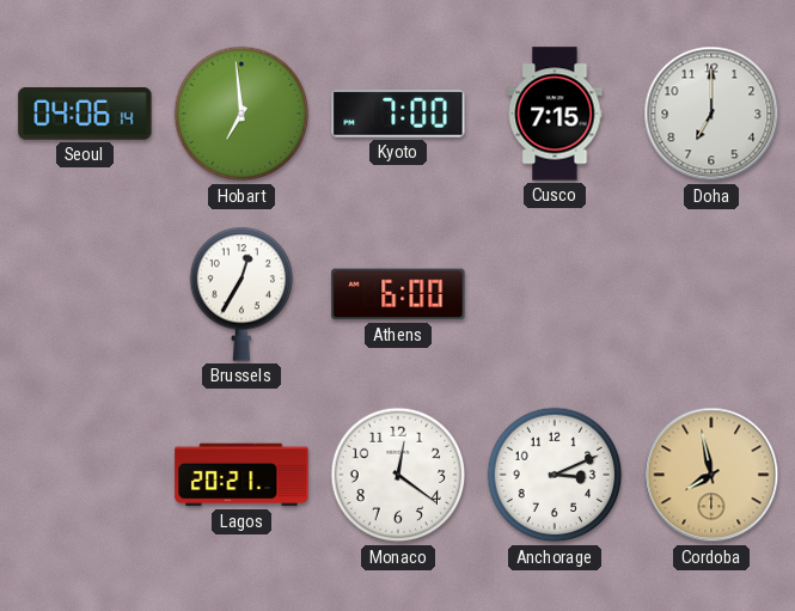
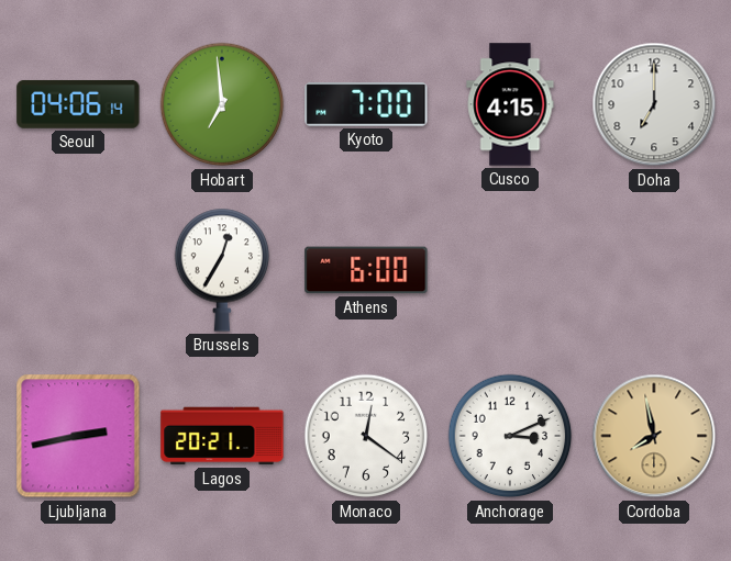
Cusco: 7:15 -> 4:15
Ljubljana: none -> 2:43
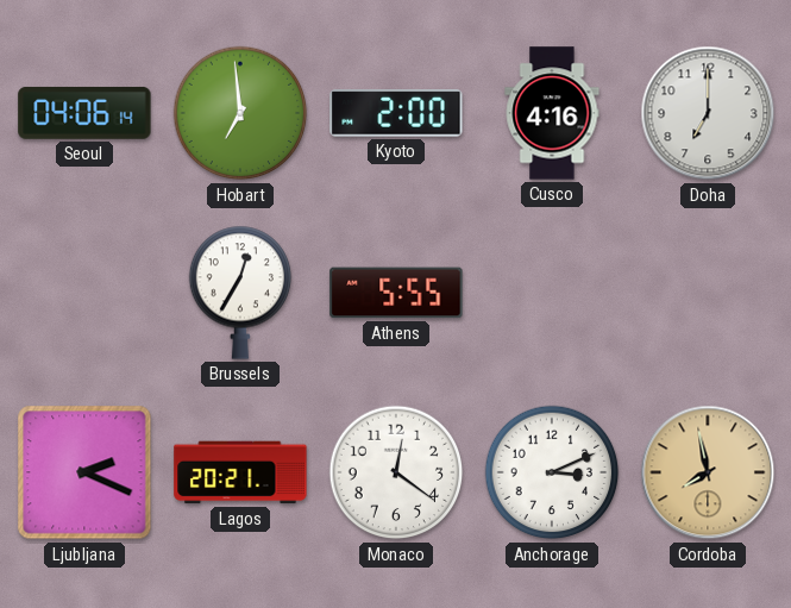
Kyoto: 7:00 -> 2:00
Cusco: 4:15 -> 4:16
Athens: 6:00 -> 5:55
Ljubljana: 2:43 -> 2:19
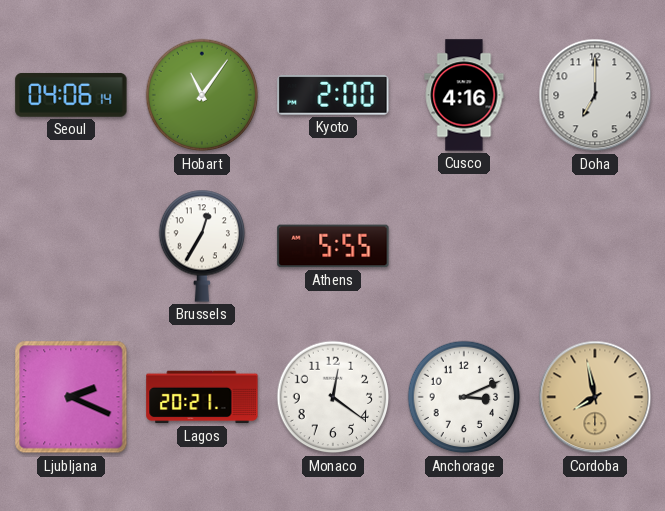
Hobart: 6:59 -> 11:06
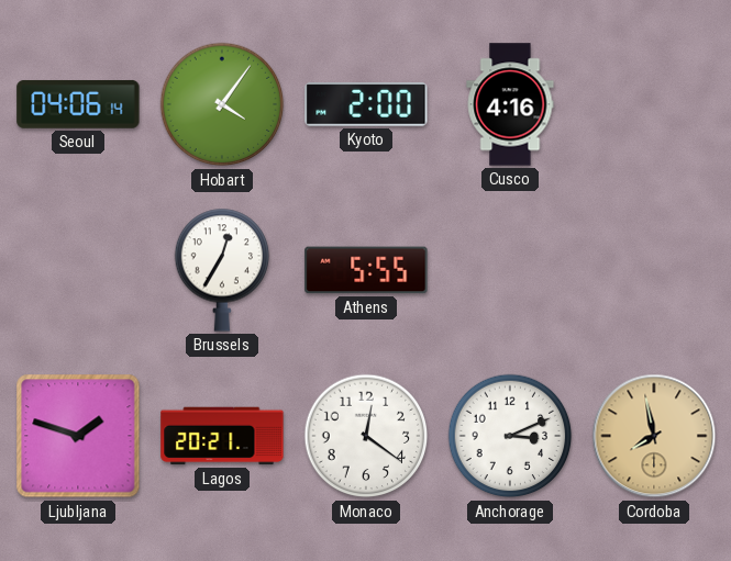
Hobart: 11:06 -> 4:06
Doha: 7:00 -> none
Ljubljana: 2:19 -> 1:48
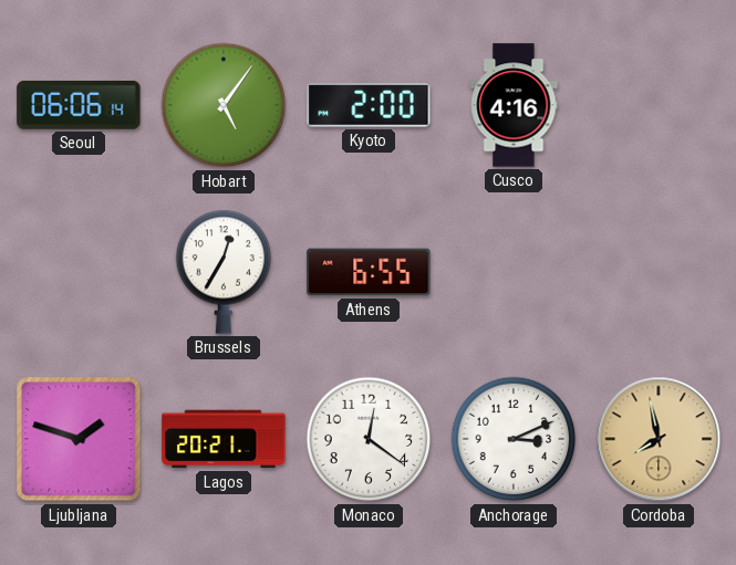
Seoul: 04:06 -> 06:06
Hobart: 4:06 -> 5:06
Athens: 5:55 -> 6:55
